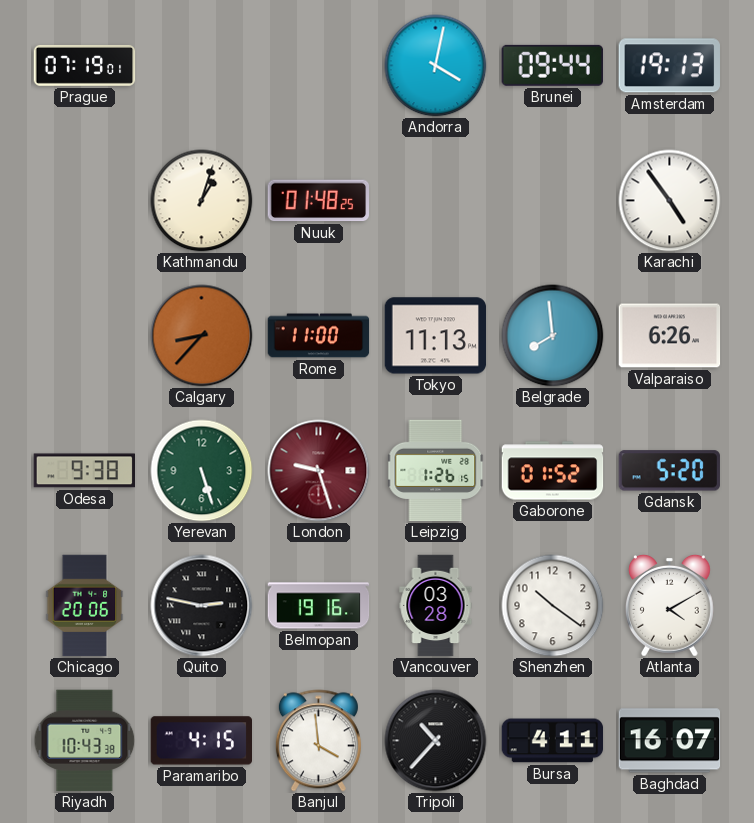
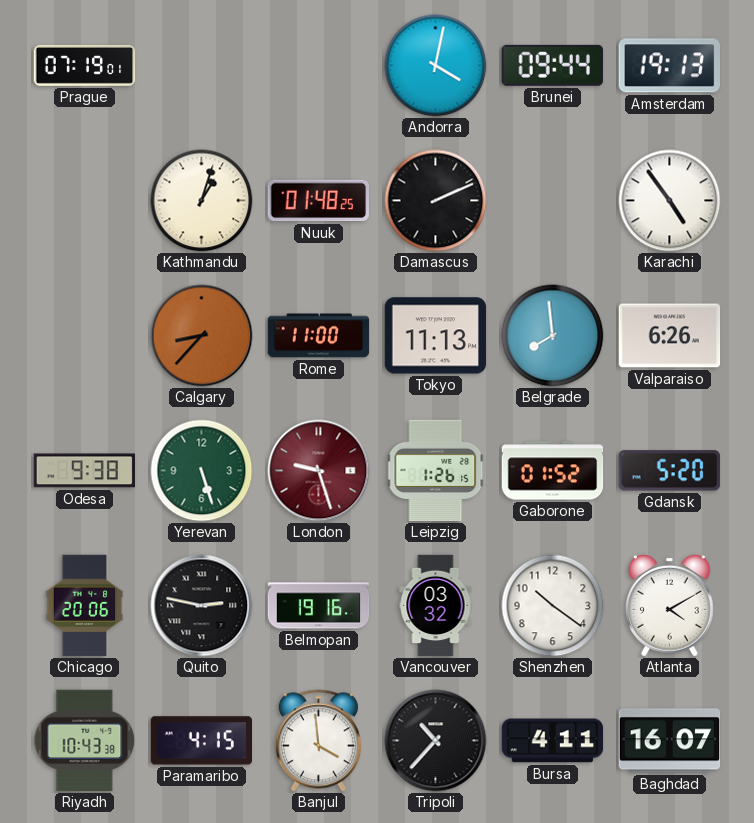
Damascus: none -> 2:11
Vancouver: 03:28 -> 03:32
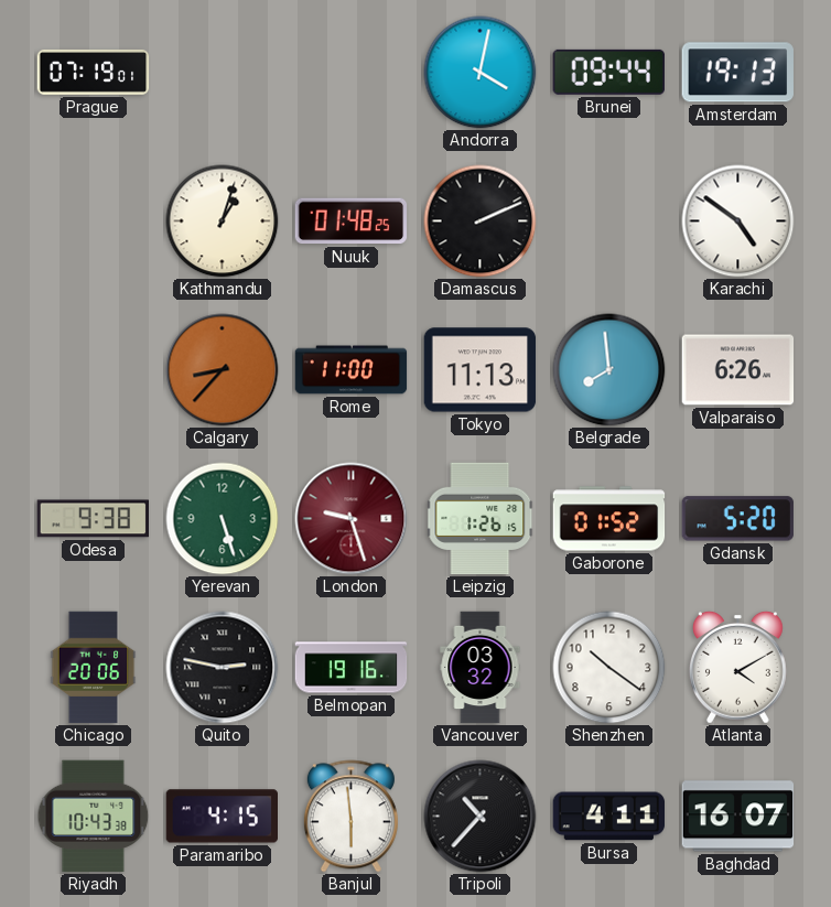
Karachi: 4:54 -> 4:51
Banjul: 3:59 -> 5:59
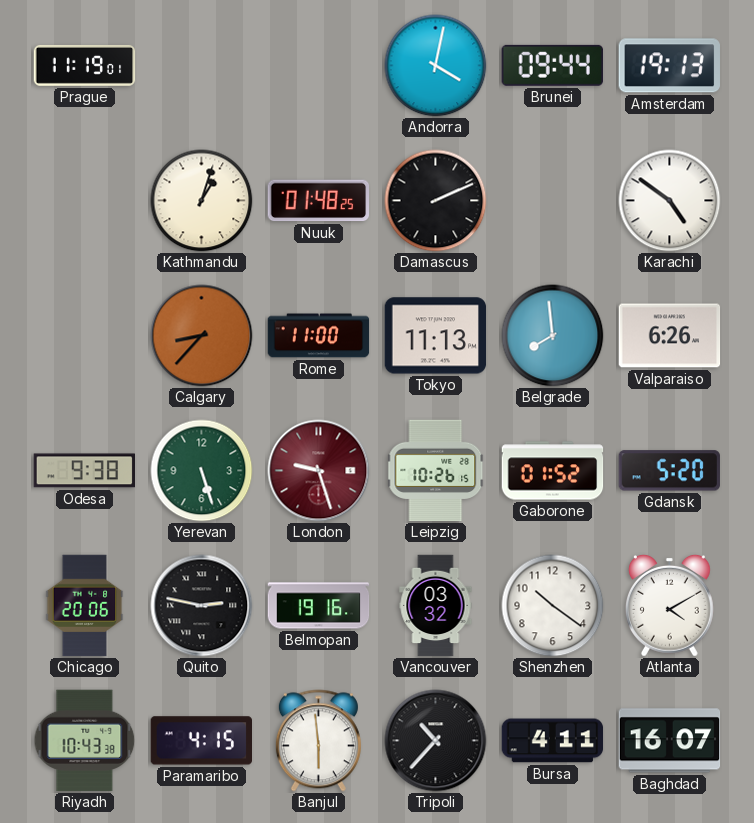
Prague: 07:19 -> 11:19
Leipzig: 1:26 -> 10:26
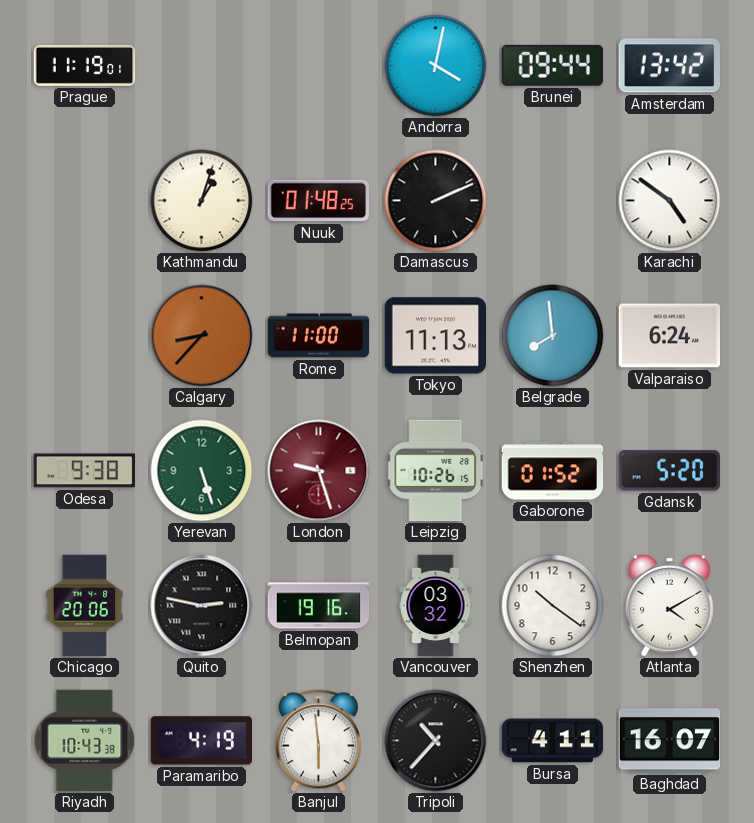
Amsterdam: 19:13 -> 13:42
Valparaiso: 6:26 -> 6:24
Paramaribo: 4:15 -> 4:19
